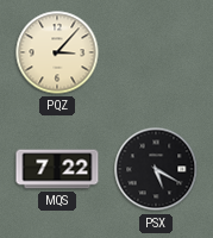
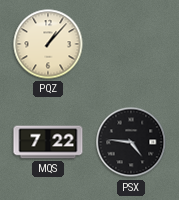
PQZ: 3:07 -> 1:07
PSX: 5:20 -> 4:46
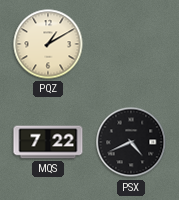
PQZ: 1:07 -> 1:10
PSX: 4:46 -> 4:41
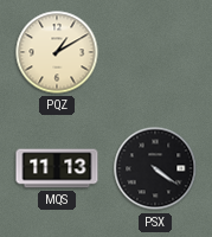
MQS: 7:22 -> 11:13
PSX: 4:41 -> 4:21
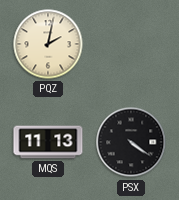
PQZ: 1:10 -> 2:02
